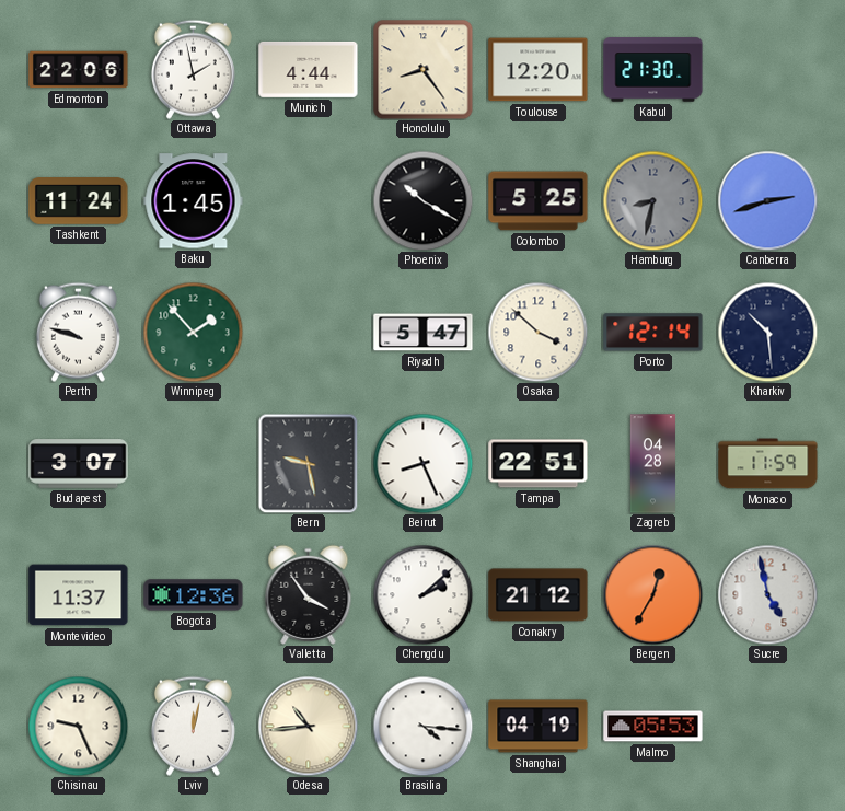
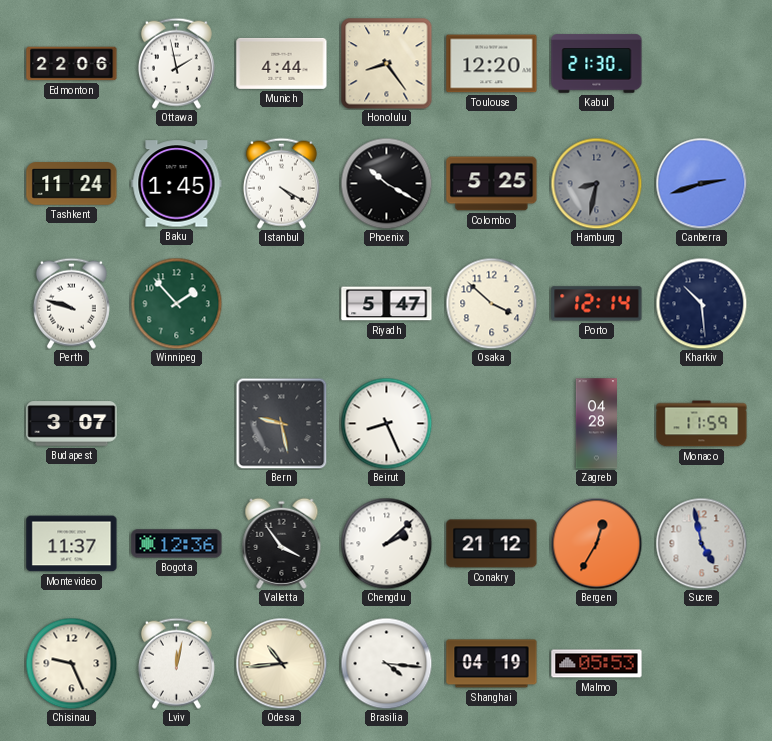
Istanbul: none -> 4:20
Tampa: 22:51 -> none
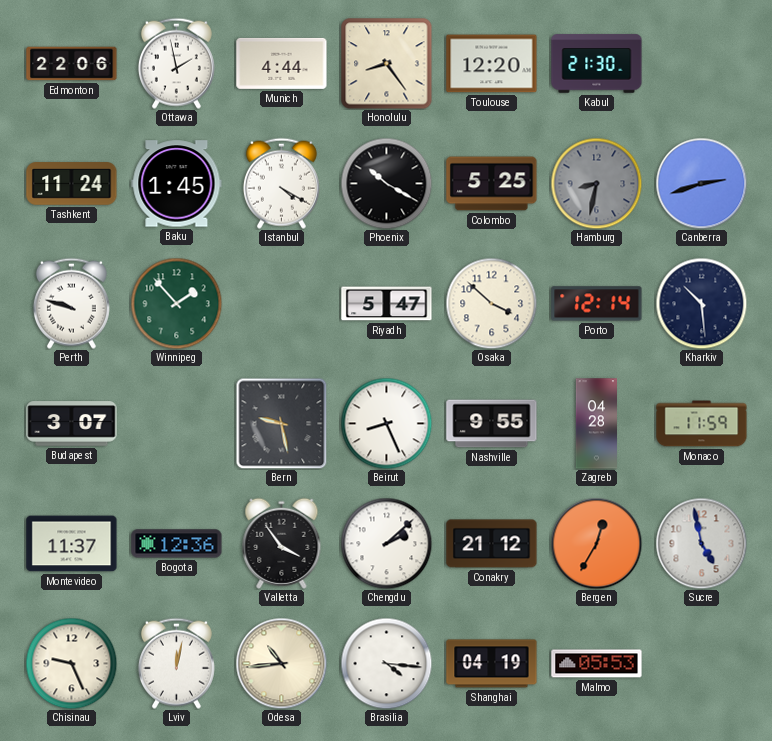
Nashville: none -> 9:55
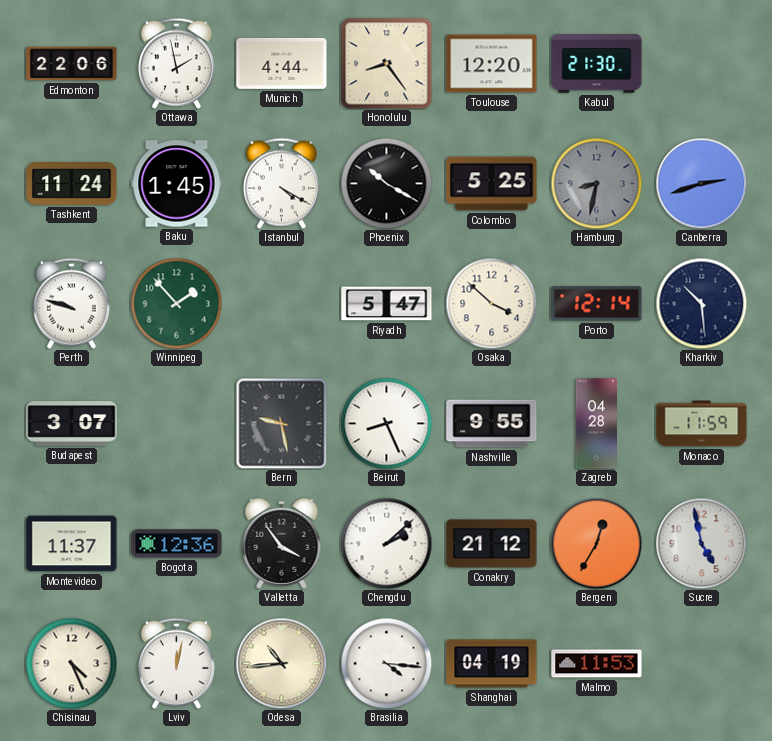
Chisinau: 9:26 -> 4:26
Malmo: 05:53 -> 11:53
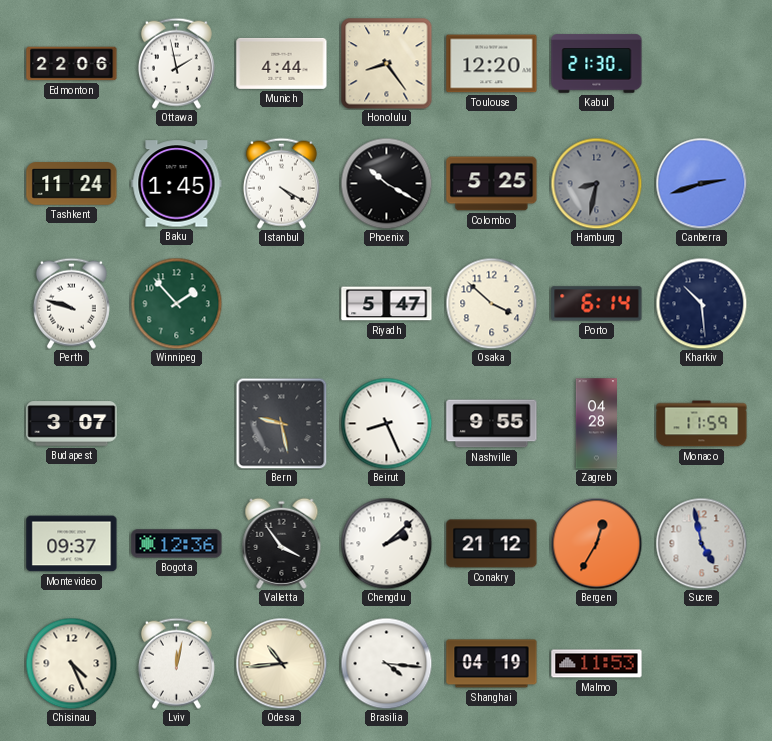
Porto: 12:14 -> 6:14
Montevideo: 11:37 -> 09:37
